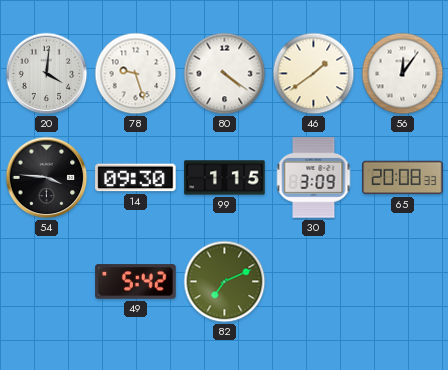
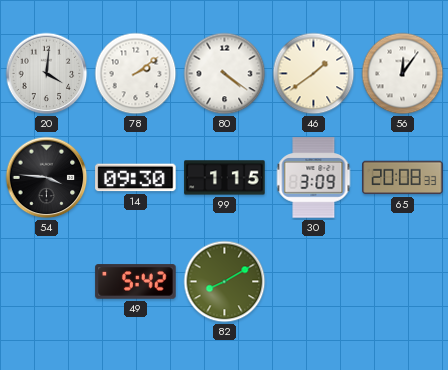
78: 9:27 -> 2:09
82: 7:11 -> 8:10
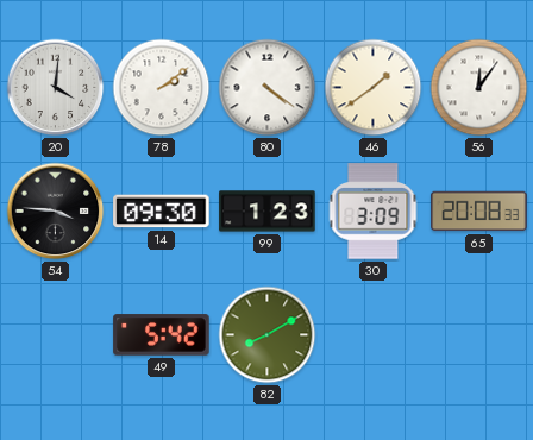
99: 1:15 -> 1:23
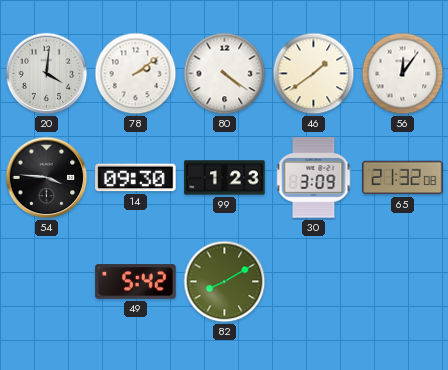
65: 20:08 -> 21:32
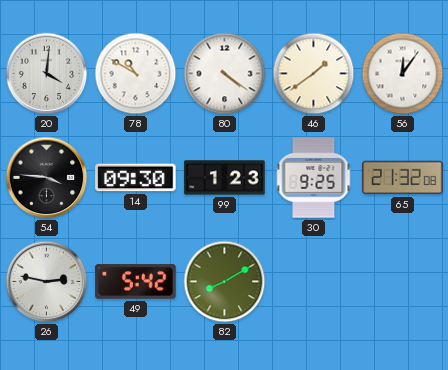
78: 2:09 -> 10:50
30: 3:09 -> 9:25
26: none -> 2:47
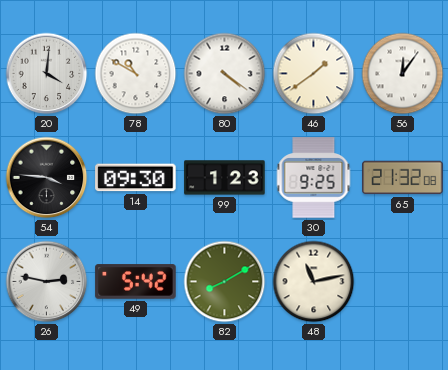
48: none -> 11:13
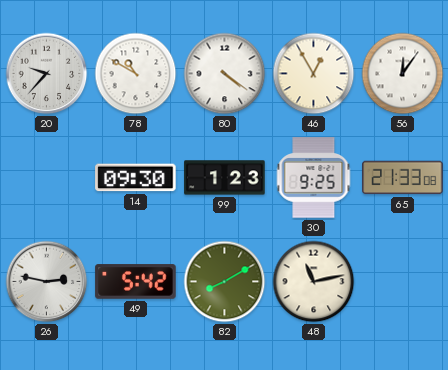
20: 4:01 -> 9:37
46: 1:39 -> 12:55
54: 3:46 -> none
65: 21:32 -> 21:33
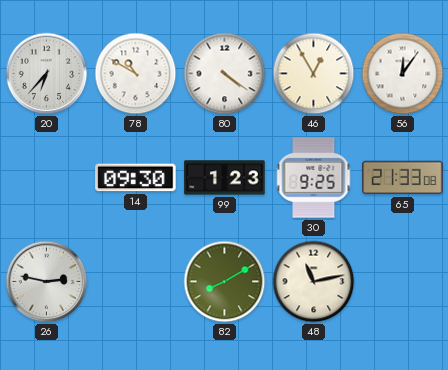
20: 9:37 -> 6:37
49: 5:42 -> none
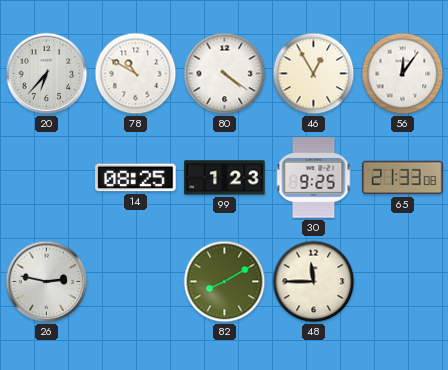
14: 09:30 -> 08:25
48: 11:13 -> 11:45
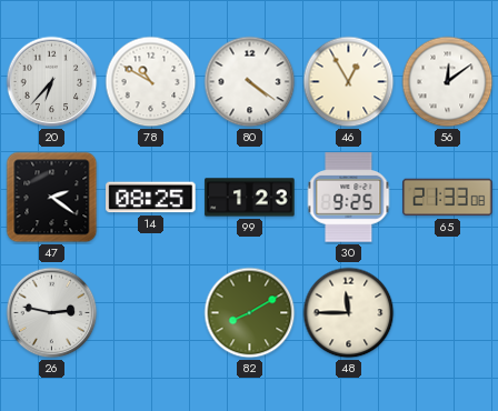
56: 12:06 -> 12:09
47: none -> 2:21
